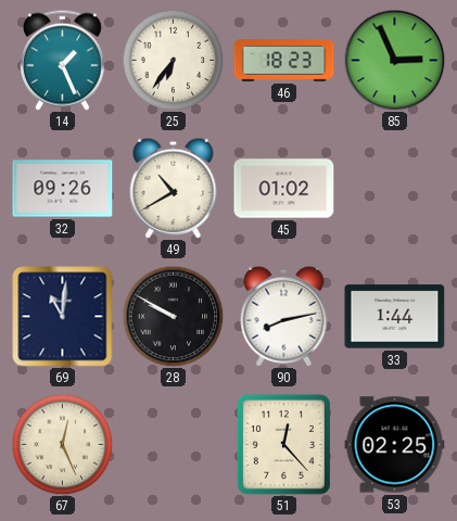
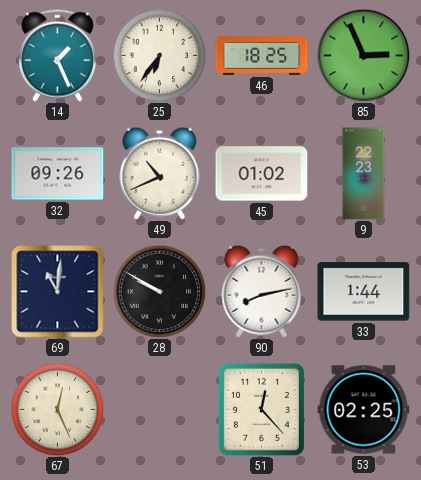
46: 18:23 -> 18:25
49: 10:40 -> 10:41
9: none -> 22:23
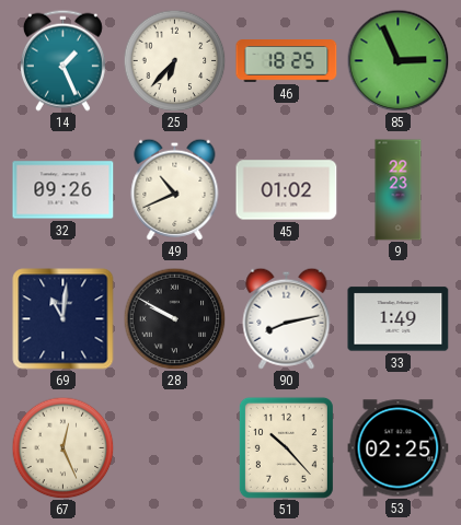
25: 6:36 -> 6:37
33: 1:44 -> 1:49
51: 12:23 -> 10:23
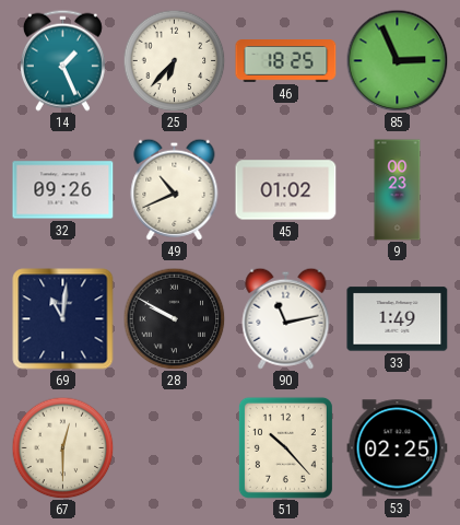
9: 22:23 -> 00:23
90: 8:13 -> 11:13
67: 12:26 -> 12:30
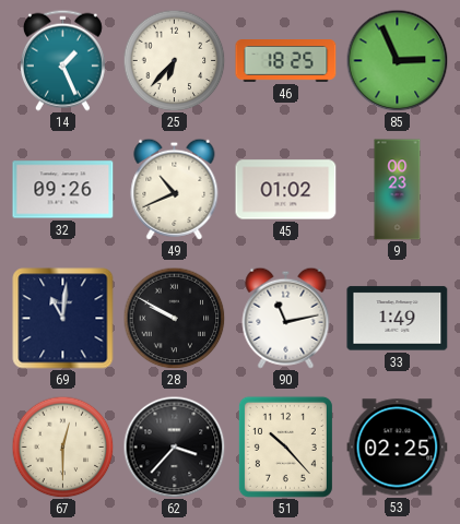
62: none -> 3:37
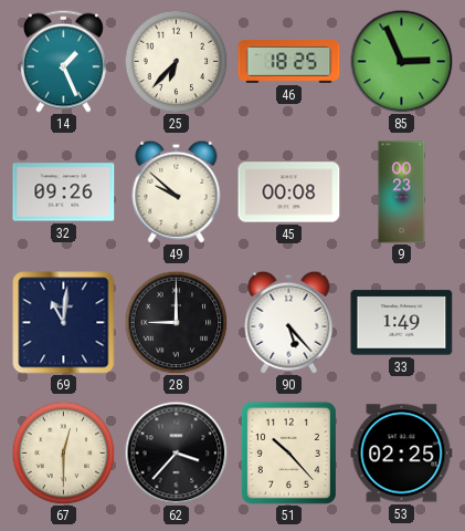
49: 10:41 -> 9:52
45: 01:02 -> 00:08
28: 9:50 -> 9:00
90: 11:13 -> 5:23
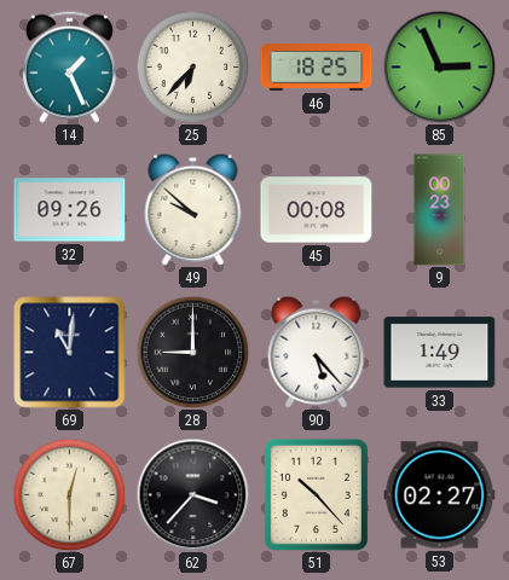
53: 02:25 -> 02:27
